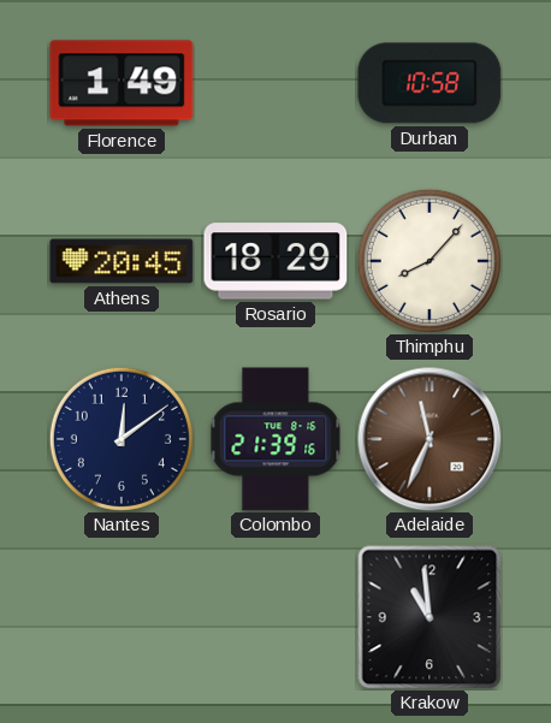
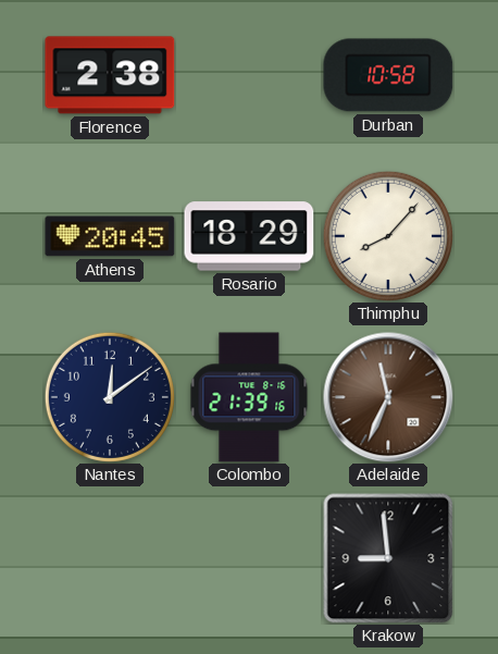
Florence: 1:49 -> 2:38
Krakow: 10:59 -> 8:59
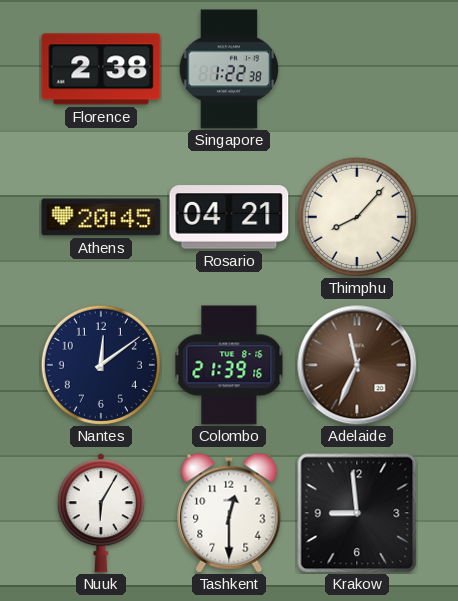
Singapore: none -> 1:22
Durban: 10:58 -> none
Rosario: 18:29 -> 04:21
Nuuk: none -> 6:05
Tashkent: none -> 12:30
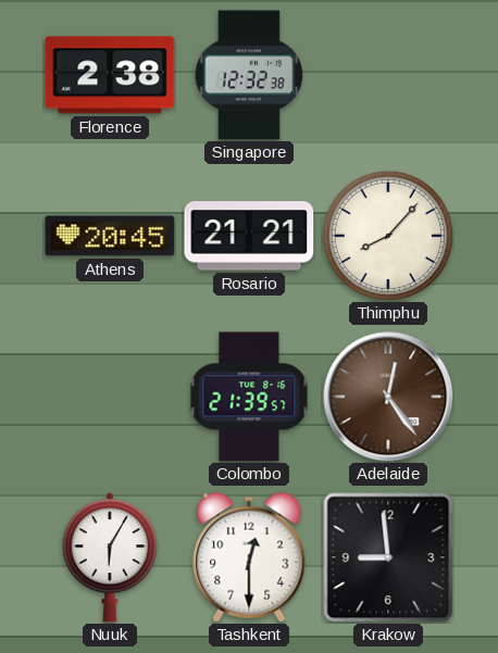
Singapore: 1:22 -> 12:32
Rosario: 04:21 -> 21:21
Nantes: 12:09 -> none
Colombo: 21:39:16 -> 21:39:57
Adelaide: 11:34 -> 12:24
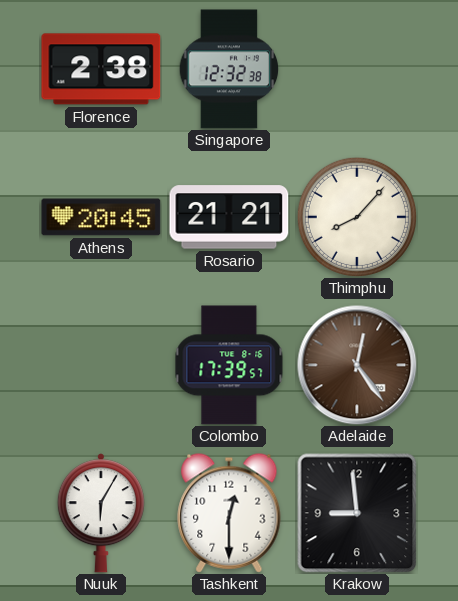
Colombo: 21:39 -> 17:39
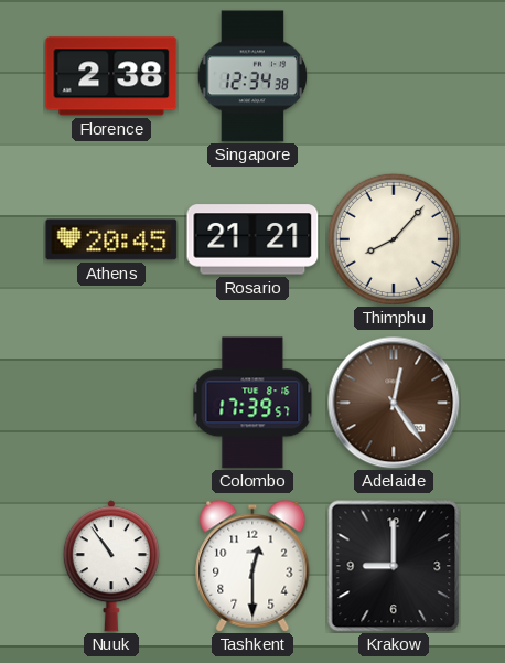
Singapore: 12:32 -> 12:34
Nuuk: 6:05 -> 10:54
Krakow: 8:59 -> 9:00
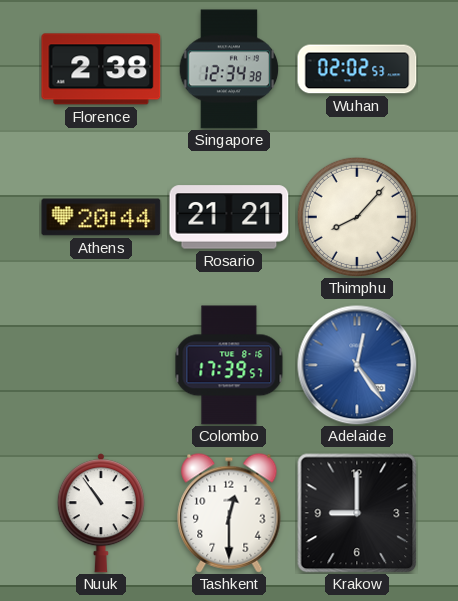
Wuhan: none -> 02:02
Athens: 20:45 -> 20:44
Adelaide dial: brown -> blue
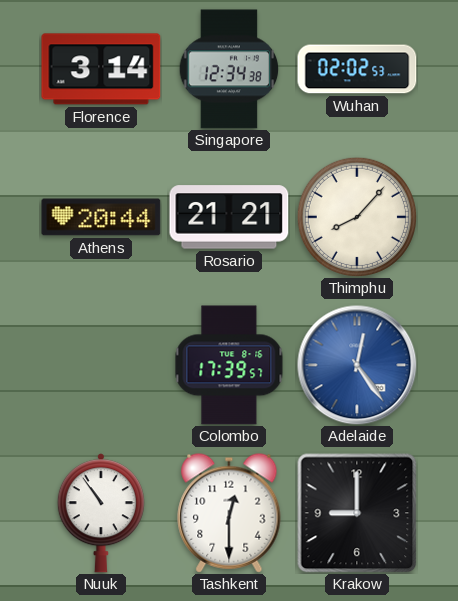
Florence: 2:38 -> 3:14
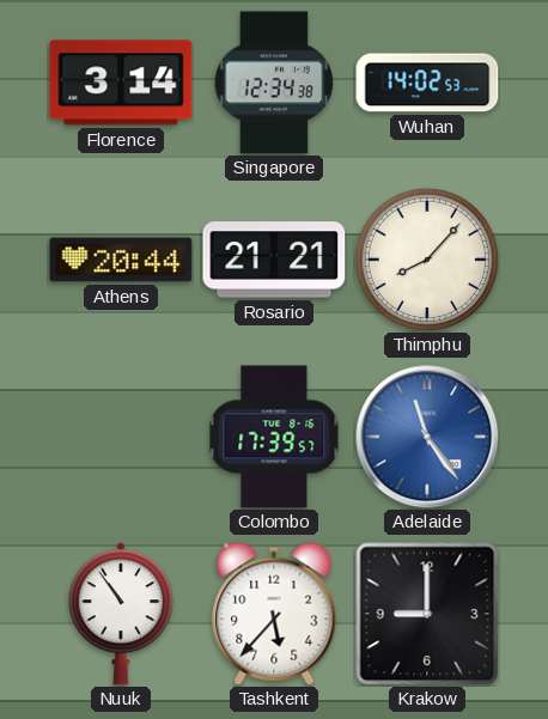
Wuhan: 02:02 -> 14:02
Adelaide: 12:24 -> 11:24
Tashkent: 12:30 -> 5:37
